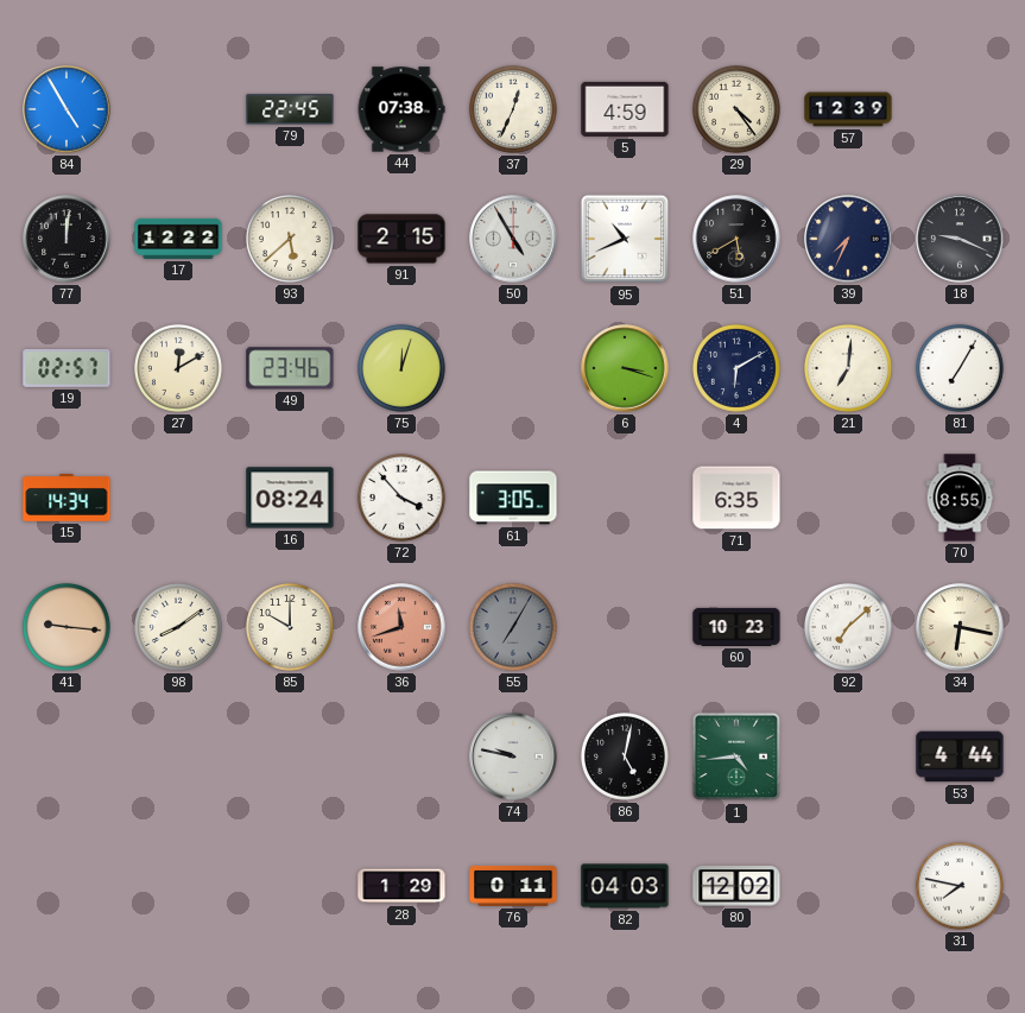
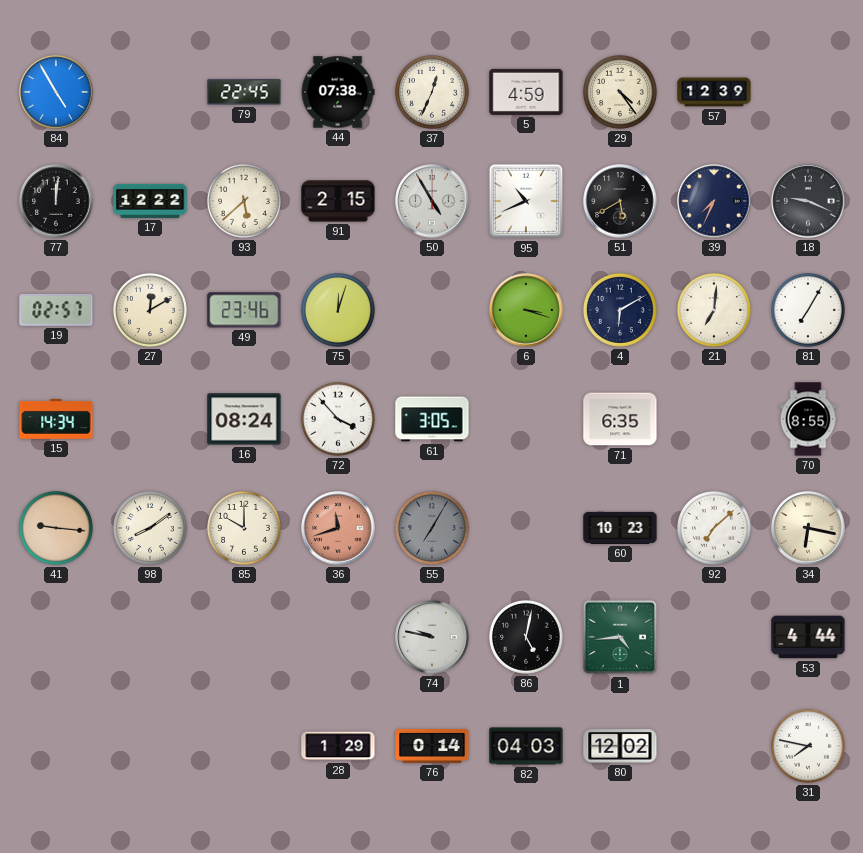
76: 0:11 -> 0:14
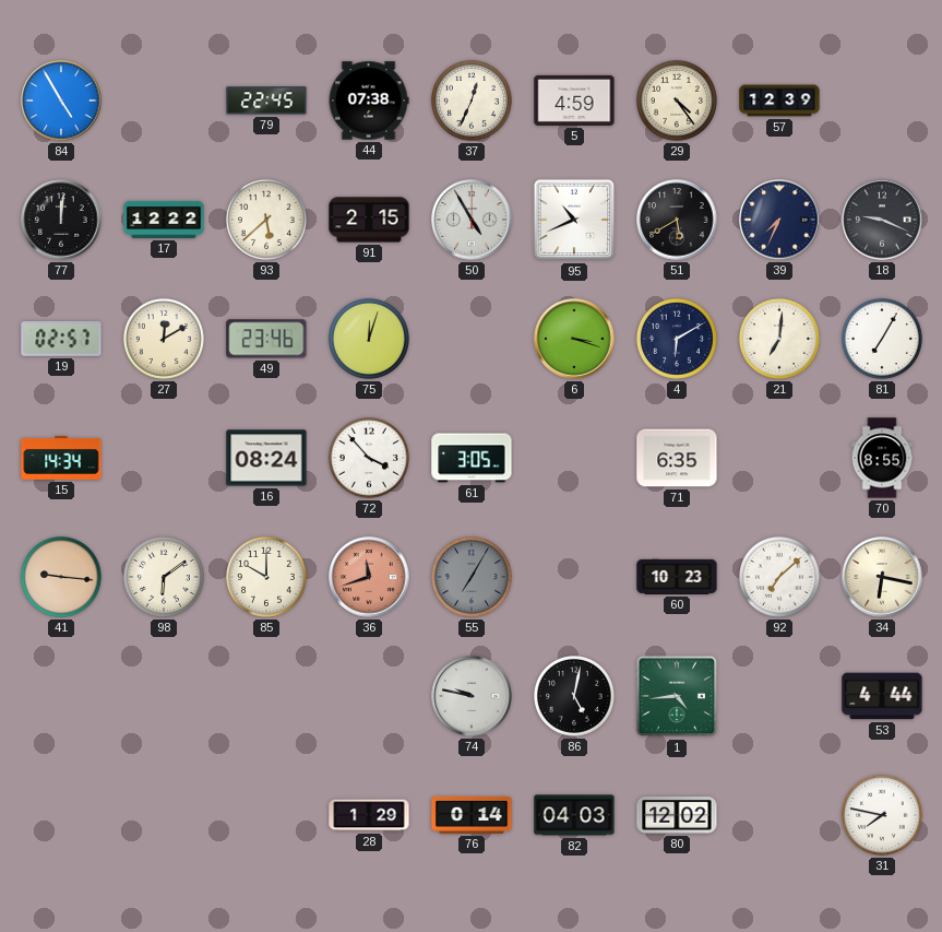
98: 8:09 -> 6:09
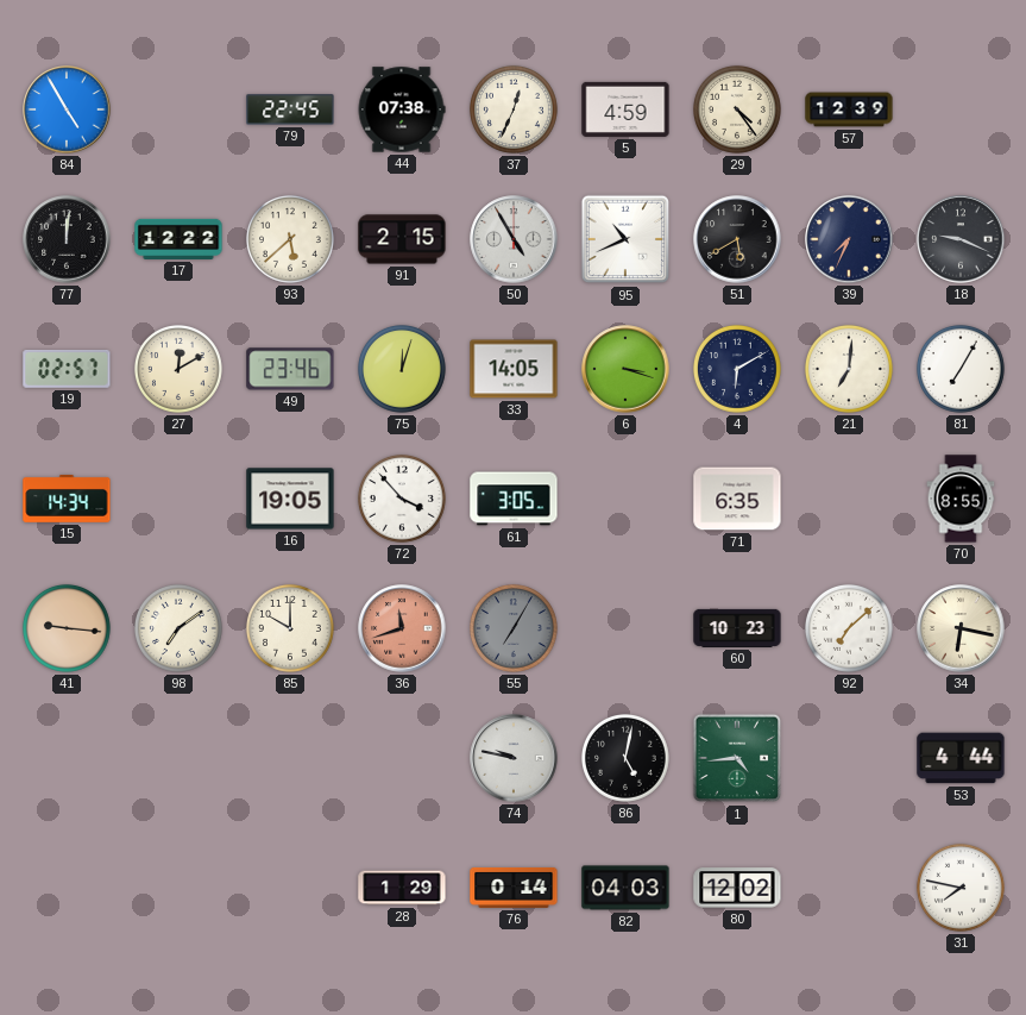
33: none -> 14:05
16: 08:24 -> 19:05
98: 6:09 -> 7:09
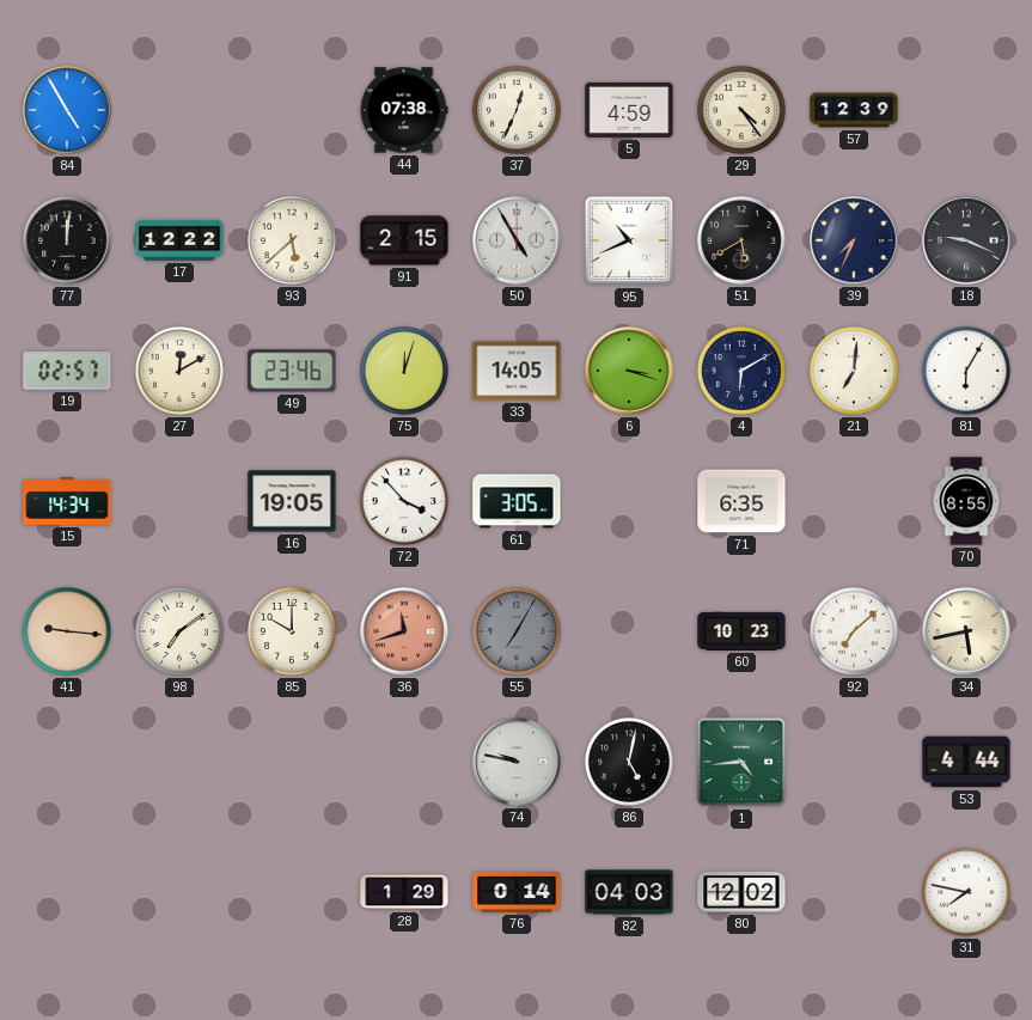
79: 22:45 -> none
81: 7:05 -> 6:05
34: 6:17 -> 5:43
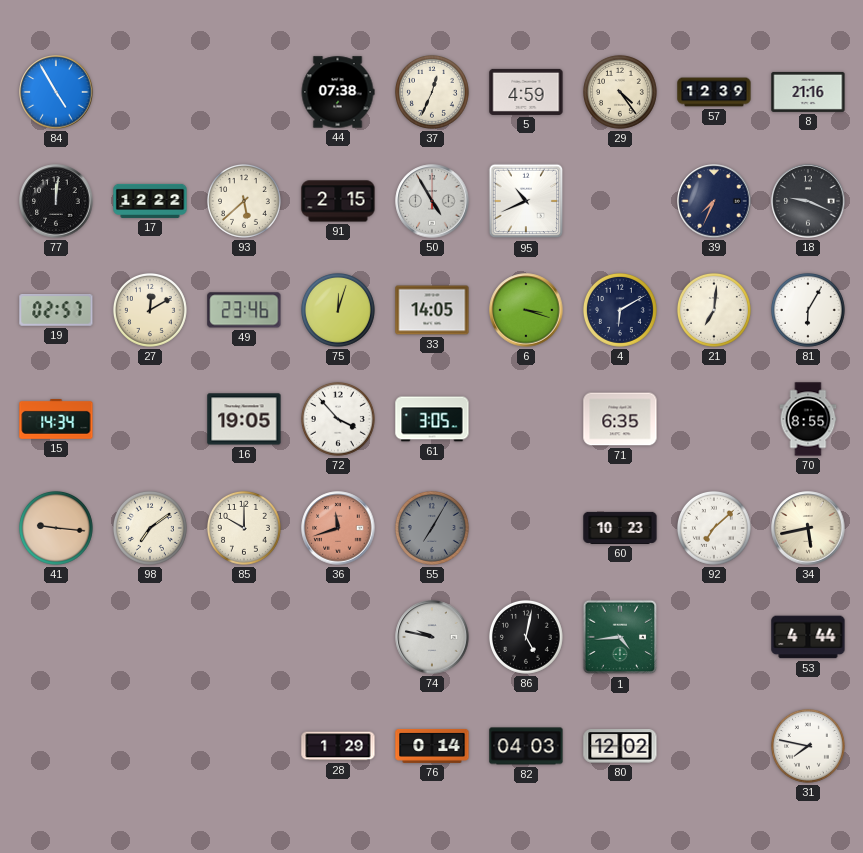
8: none -> 21:16
51: 5:40 -> none
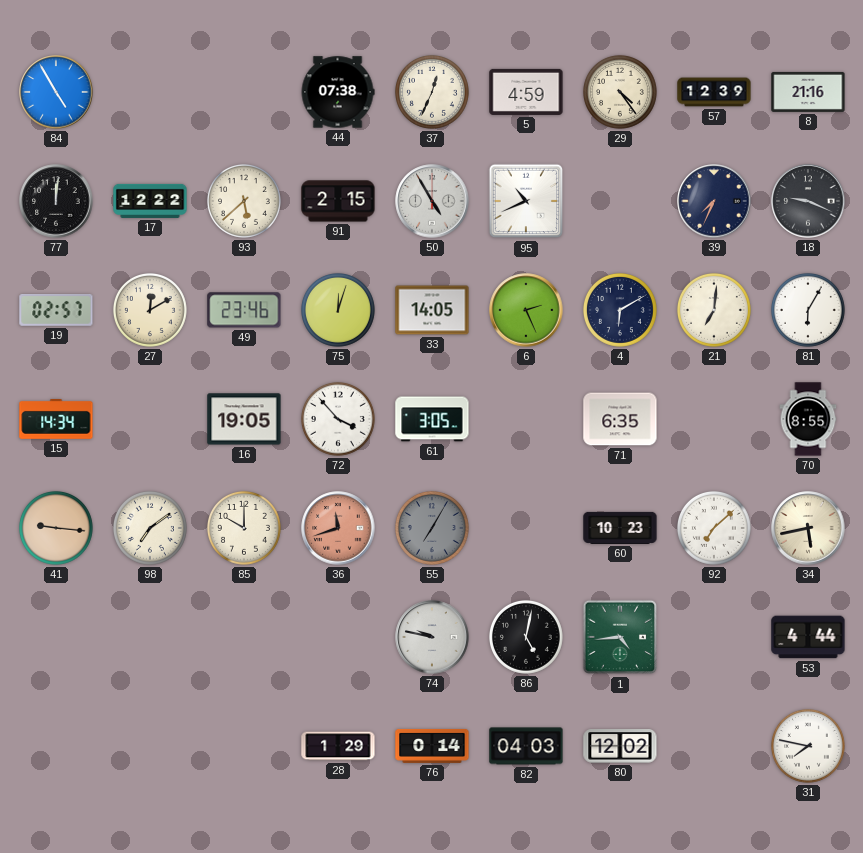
6: 3:18 -> 2:26
